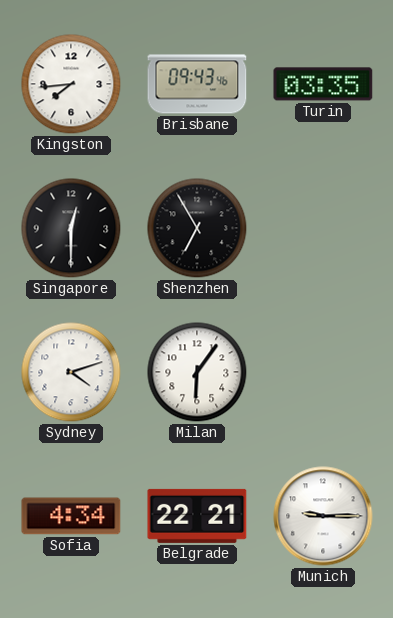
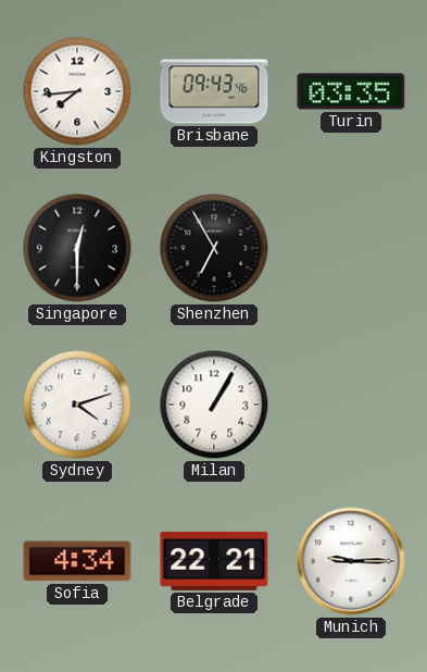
Milan: 6:06 -> 1:05
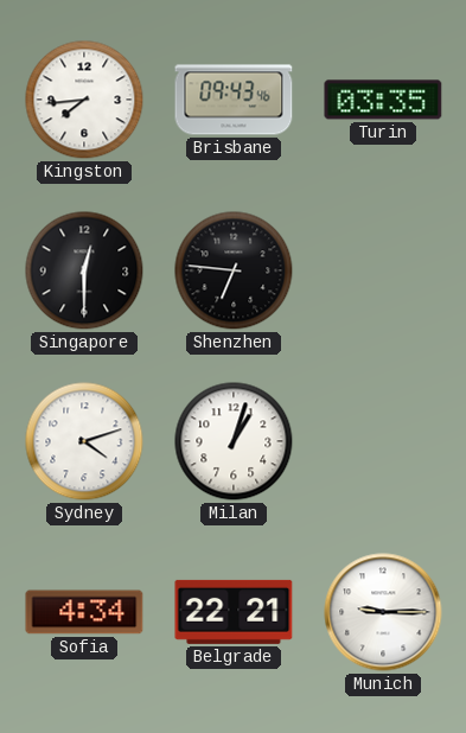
Shenzhen: 6:55 -> 6:46
Milan: 1:05 -> 1:03
